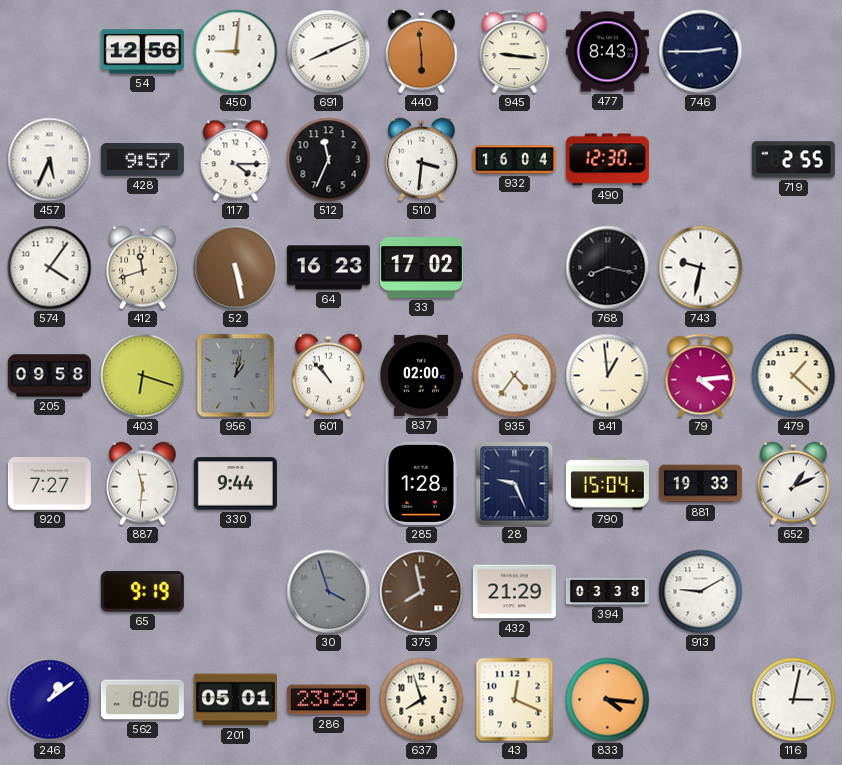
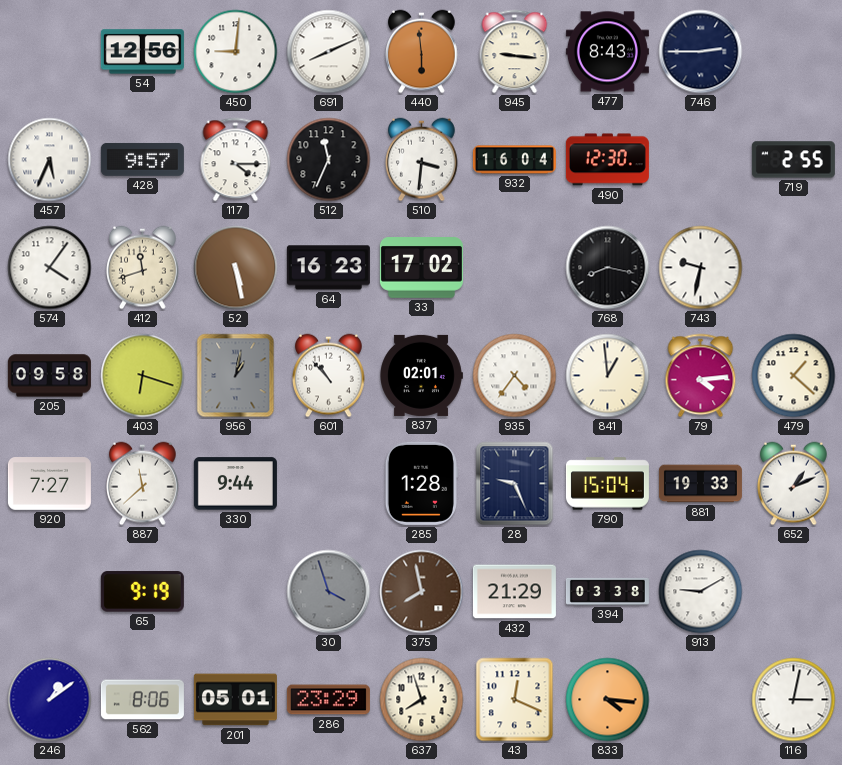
837: 02:00 -> 02:01
887: 11:31 -> 11:38
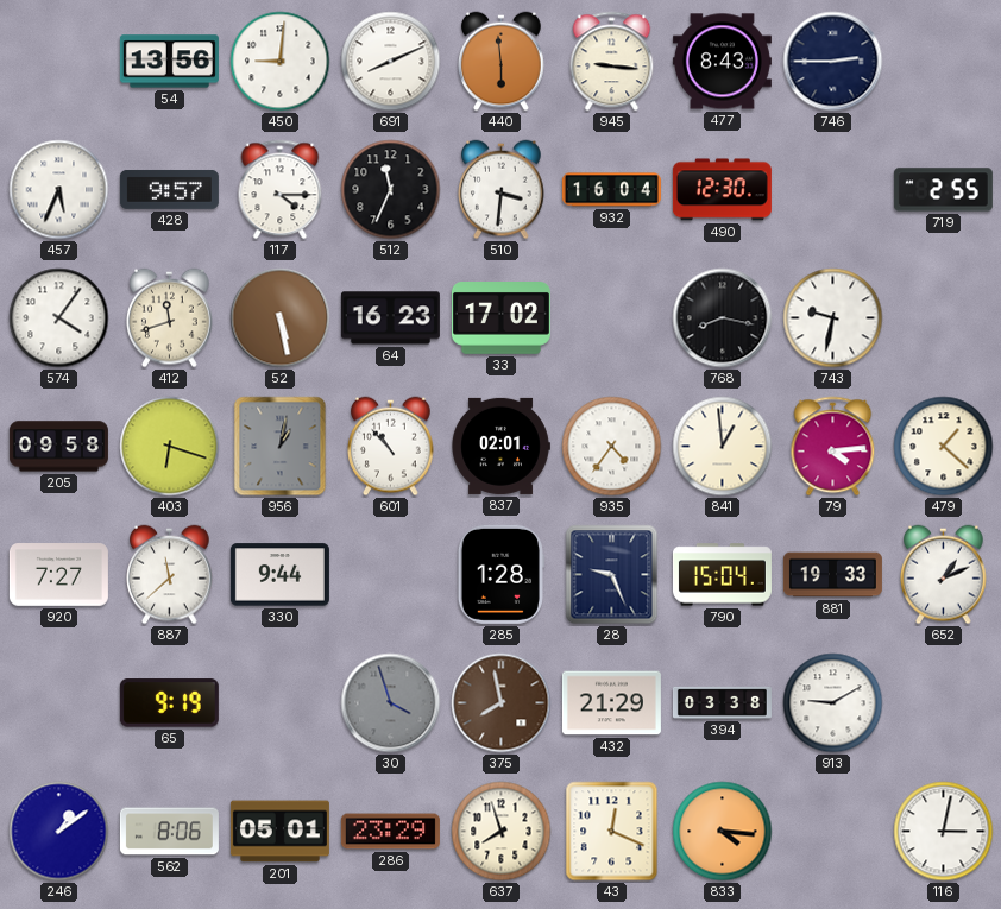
54: 12:56 -> 13:56
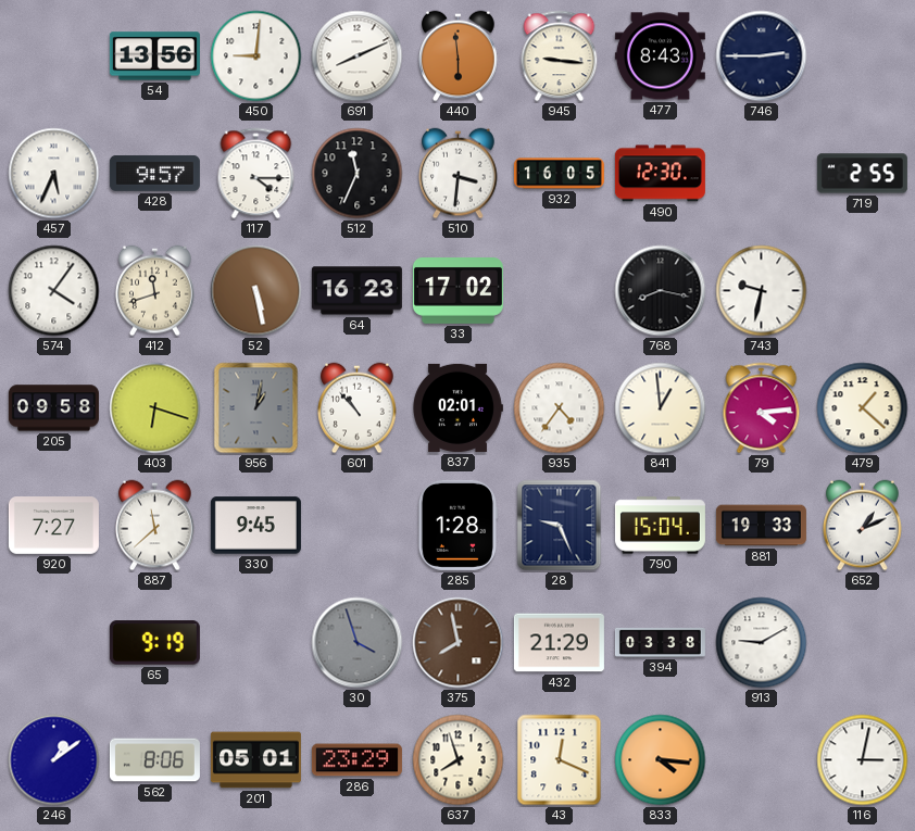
932: 16:04 -> 16:05
330: 9:44 -> 9:45
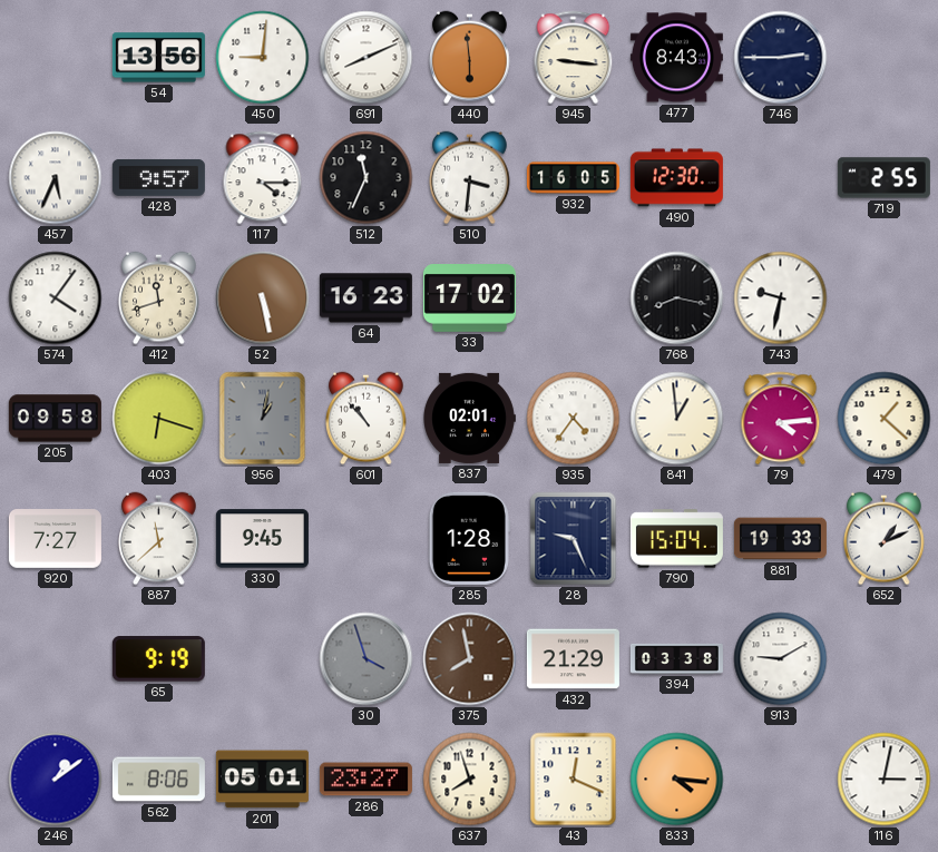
286: 23:29 -> 23:27
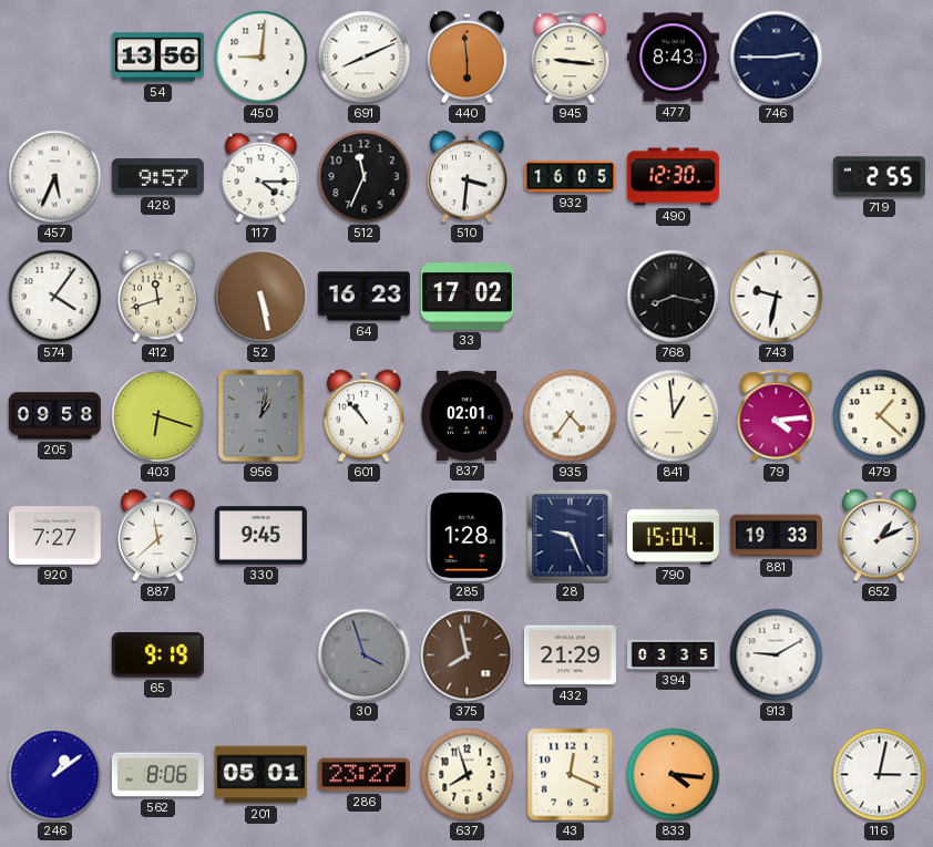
394: 03:38 -> 03:35
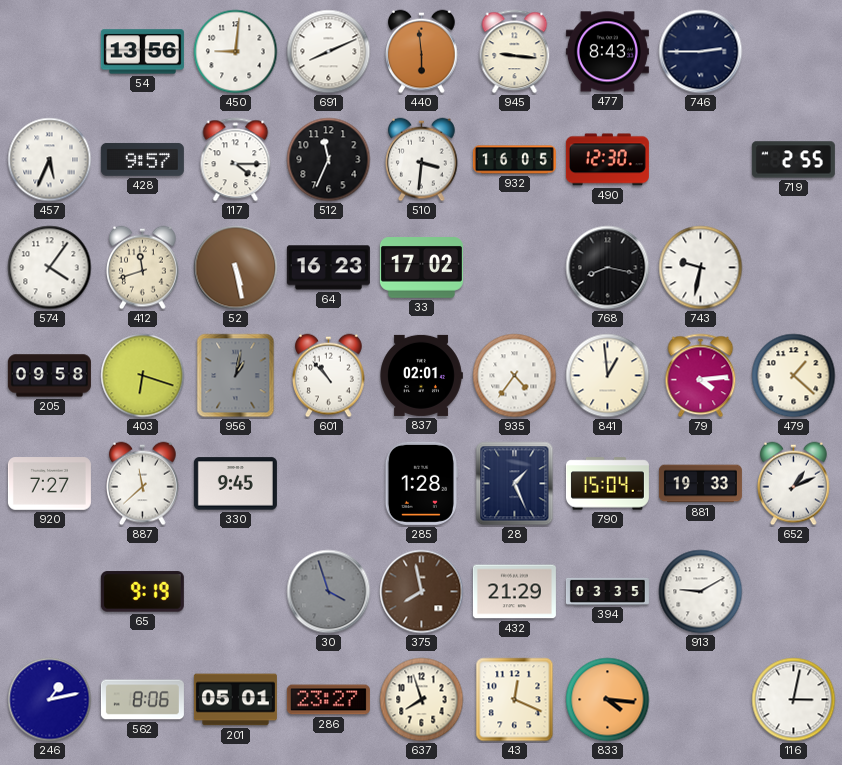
28: 9:26 -> 1:26
246: 1:09 -> 1:13
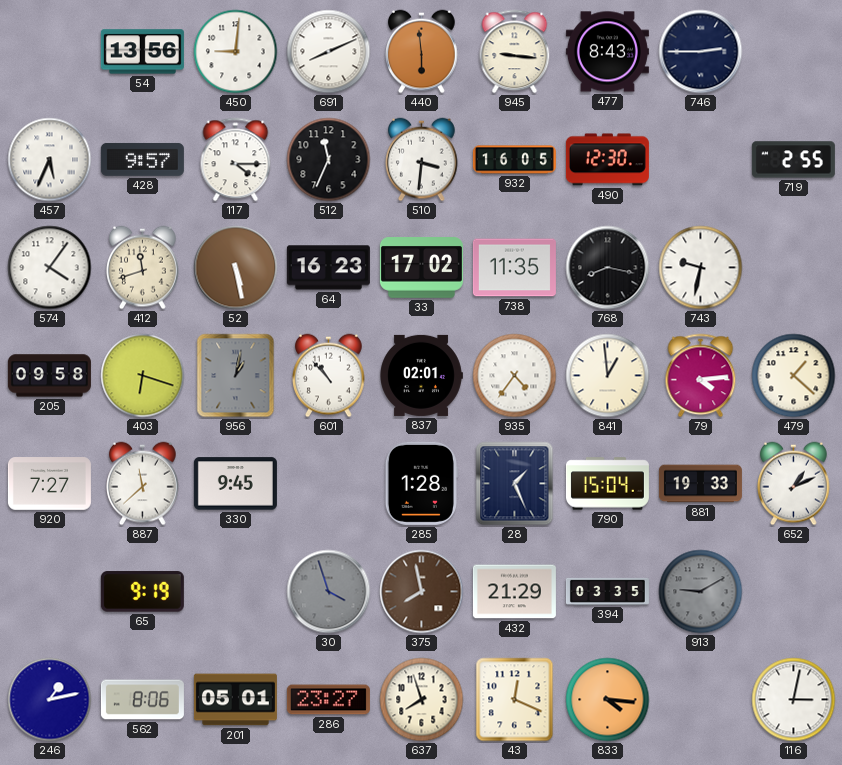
738: none -> 11:35
913 dial: white -> grey
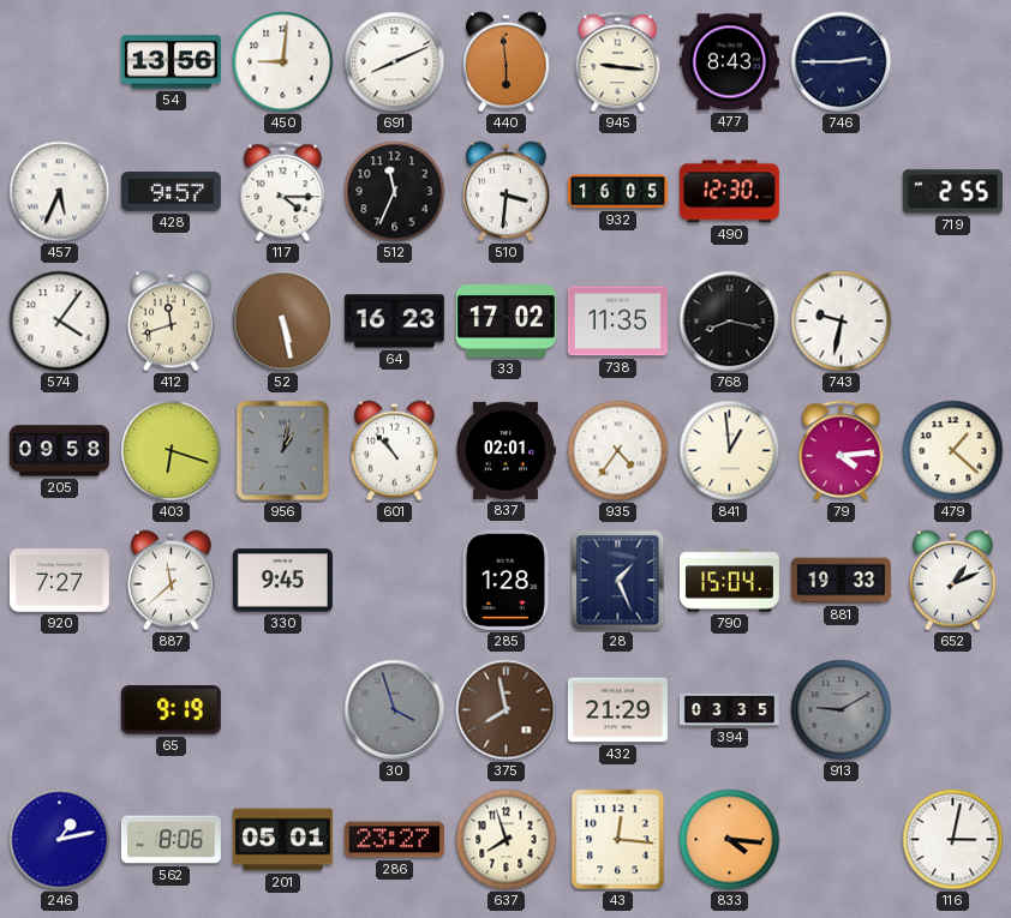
43: 12:19 -> 12:16
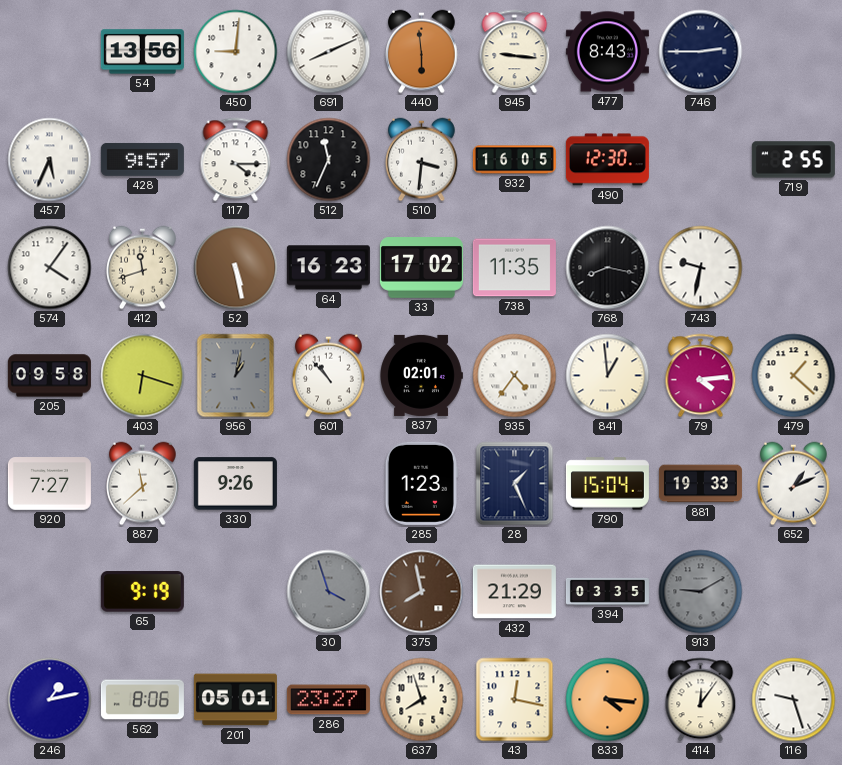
330: 9:45 -> 9:26
285: 1:28 -> 1:23
43: 12:16 -> 12:17
414: none -> 12:06
116: 3:02 -> 9:27
